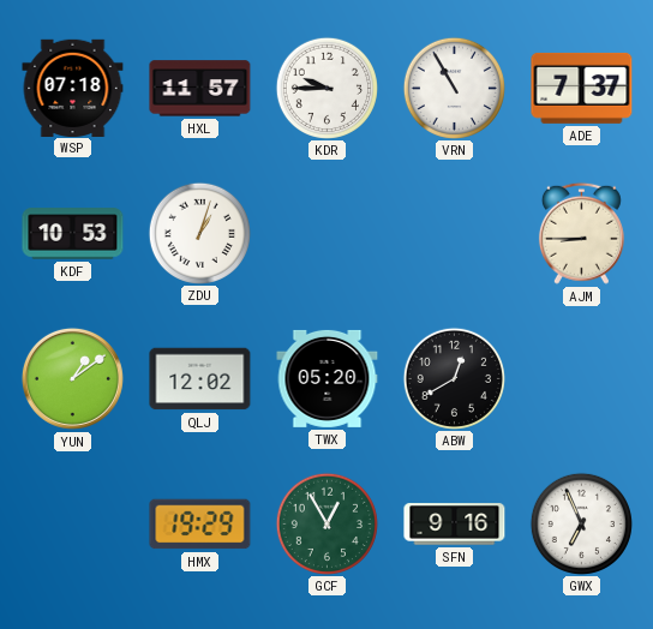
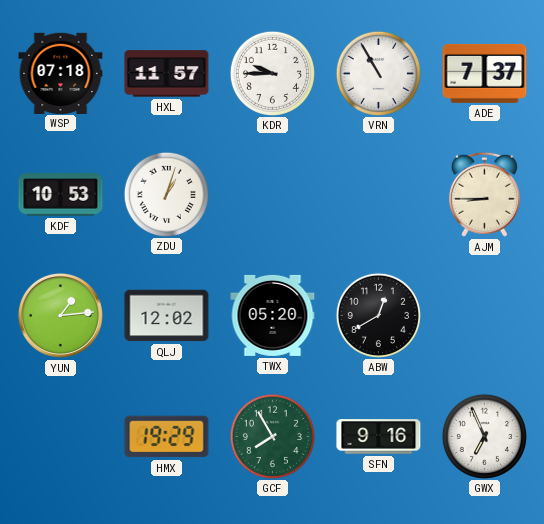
YUN: 1:09 -> 1:14
GCF: 12:55 -> 7:55
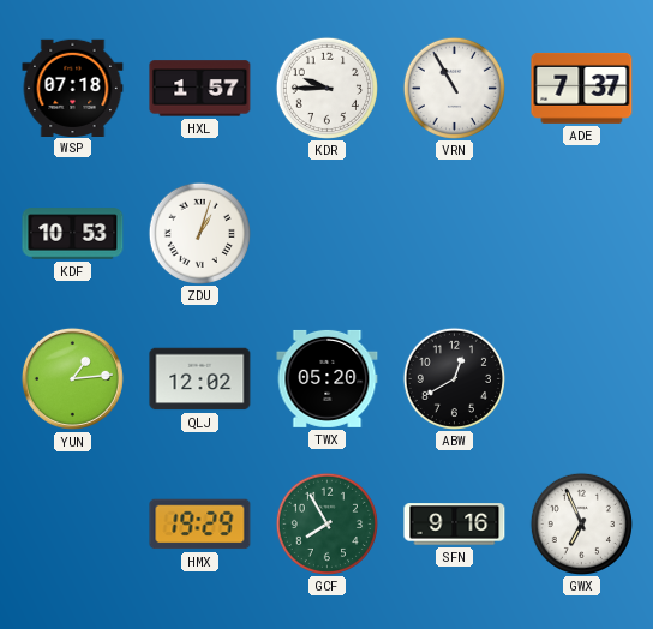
HXL: 11:57 -> 1:57
AJM: 8:45 -> none
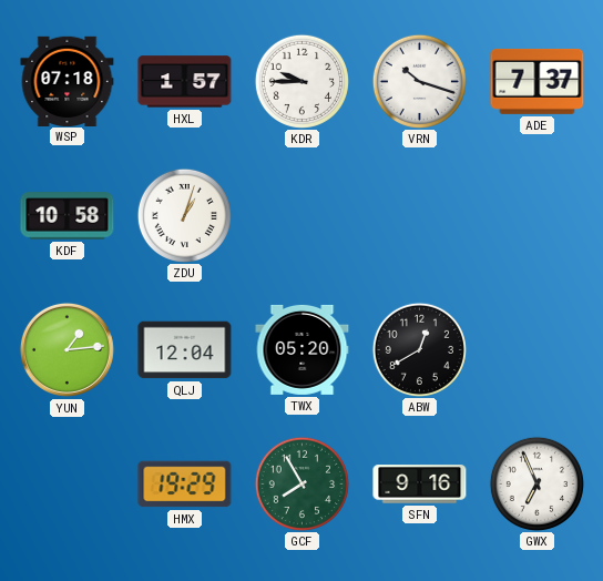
VRN: 10:55 -> 10:18
KDF: 10:53 -> 10:58
QLJ: 12:02 -> 12:04
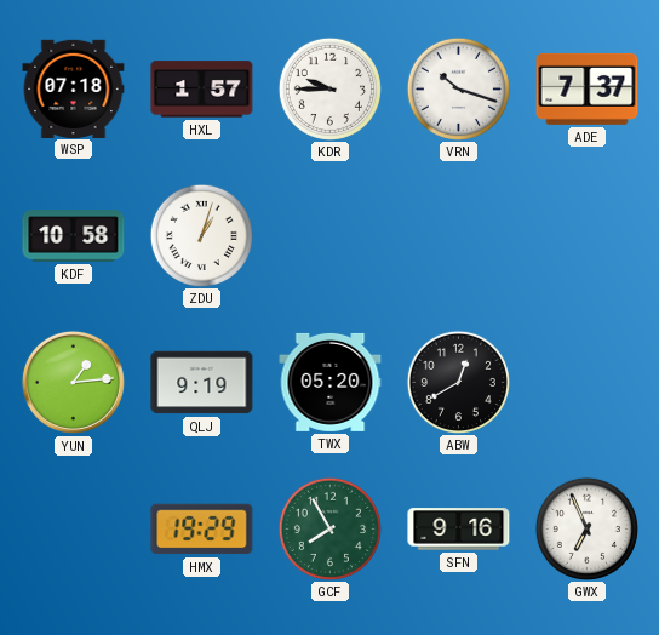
QLJ: 12:04 -> 9:19
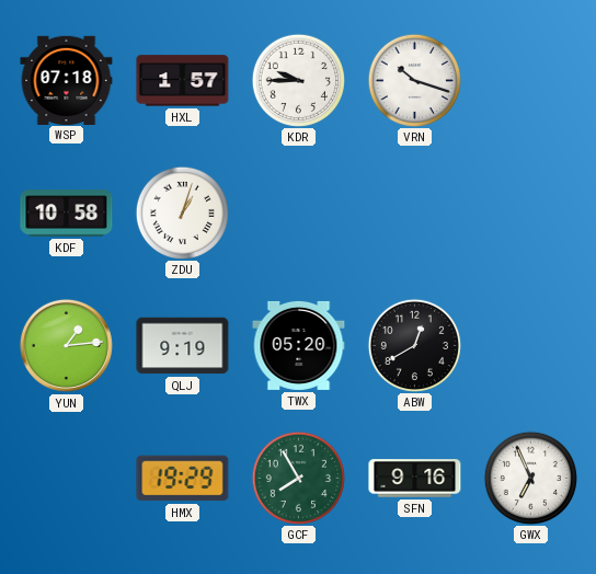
ADE: 7:37 -> none
